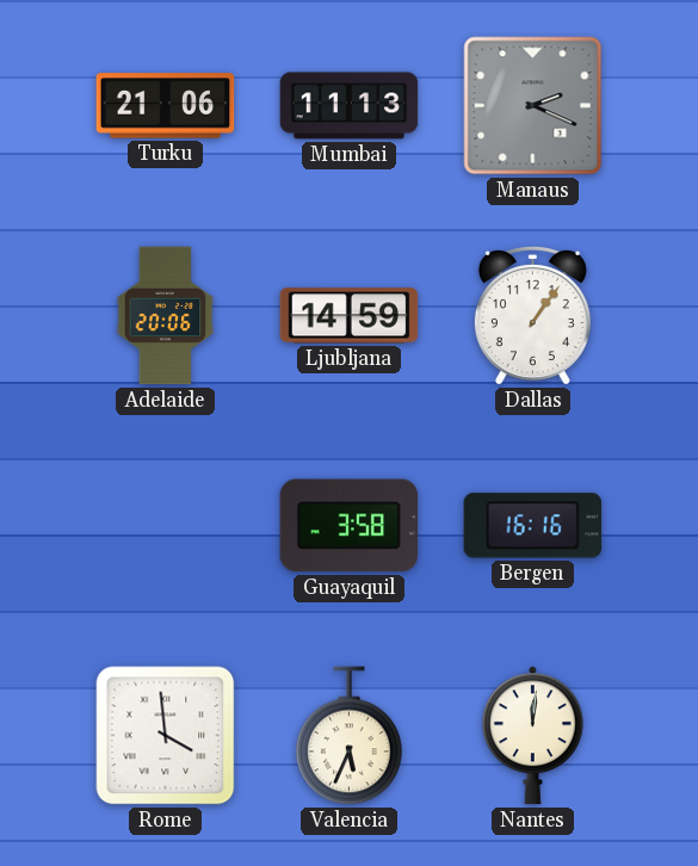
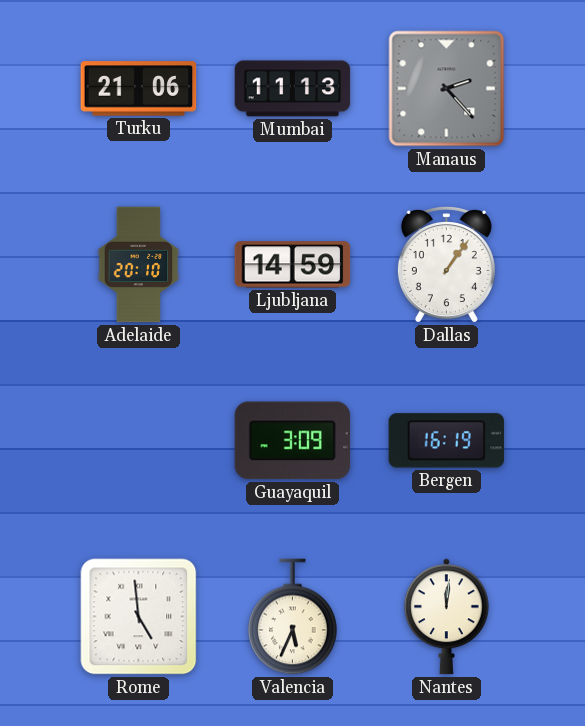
Manaus: 2:19 -> 2:23
Adelaide: 20:06 -> 20:10
Guayaquil: 3:58 -> 3:09
Bergen: 16:16 -> 16:19
Rome: 3:59 -> 4:59
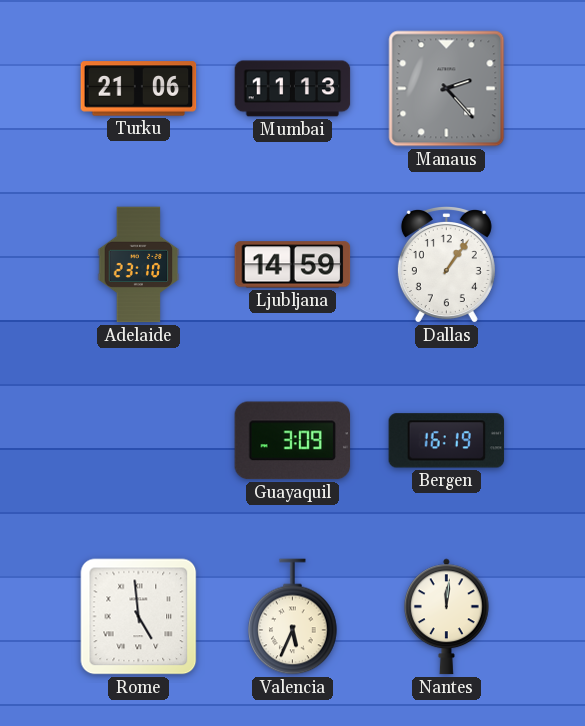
Adelaide: 20:10 -> 23:10
